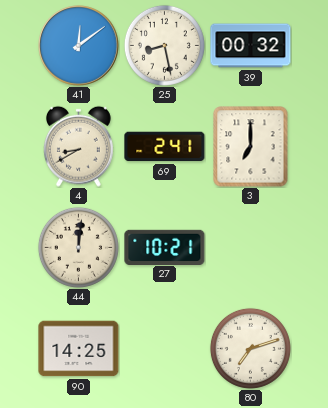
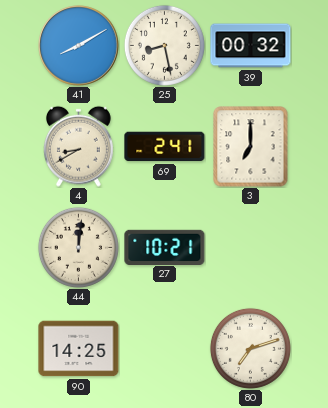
41: 12:09 -> 8:10
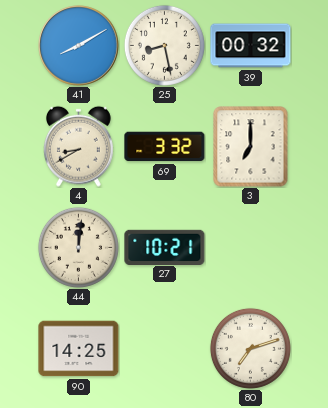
69: 2:41 -> 3:32
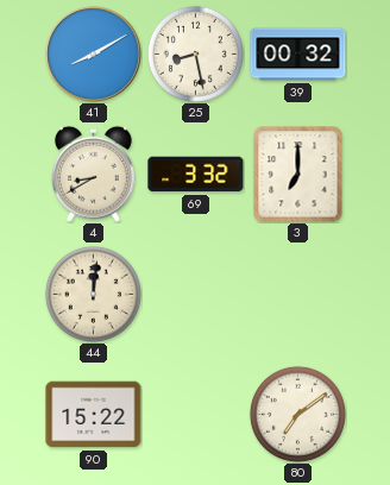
27: 10:21 -> none
90: 14:25 -> 15:22
80: 7:12 -> 7:09
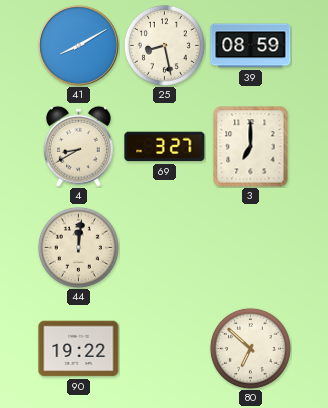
39: 00:32 -> 08:59
69: 3:32 -> 3:27
90: 15:22 -> 19:22
80: 7:09 -> 6:52
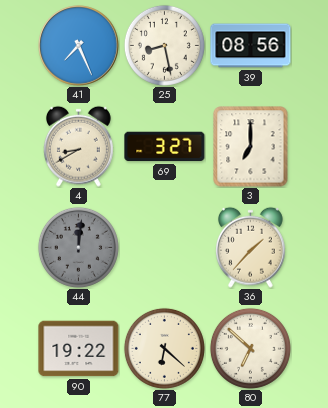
41: 8:10 -> 7:26
39: 08:59 -> 08:56
44 dial: cream -> grey
36: none -> 1:37
77: none -> 6:22
